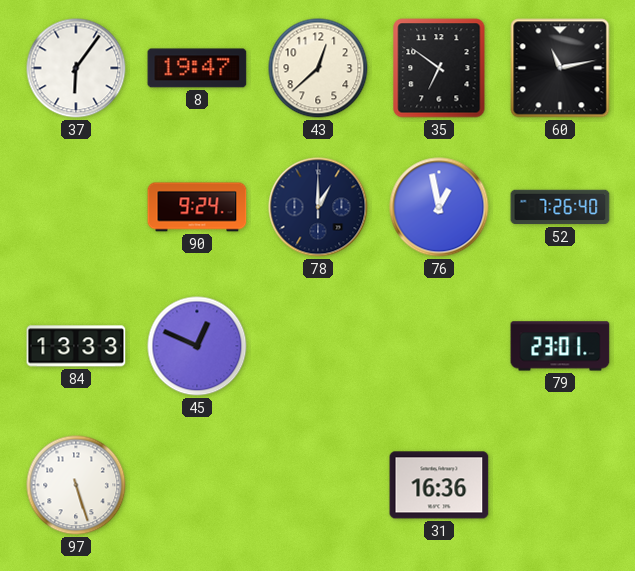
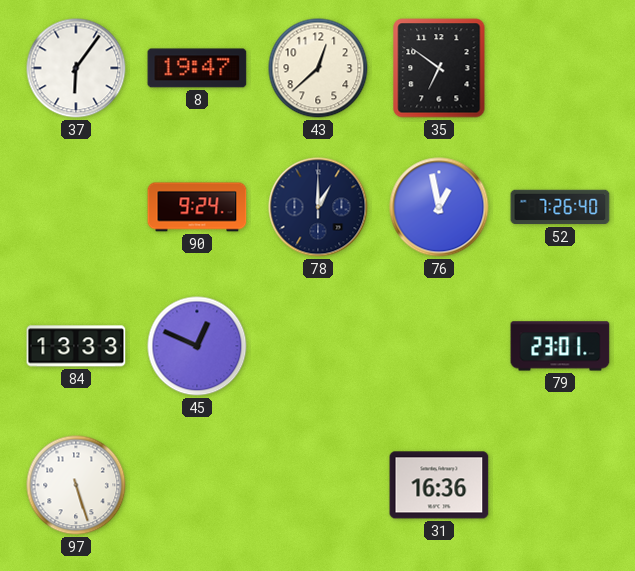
60: 11:13 -> none
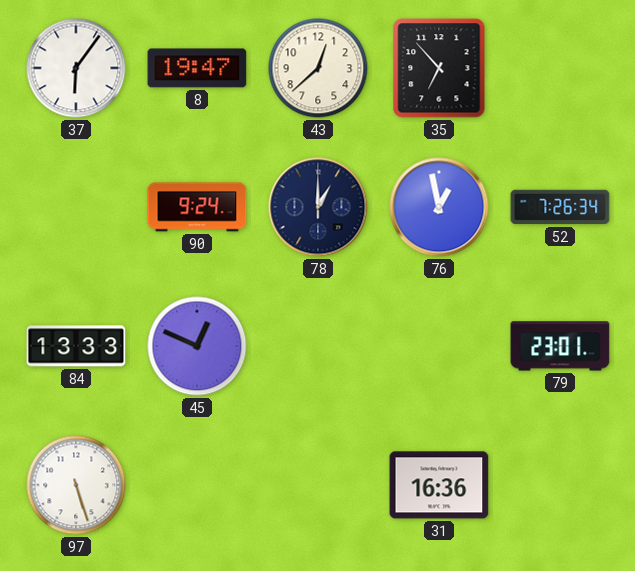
35: 6:51 -> 6:53
52: 7:26:40 -> 7:26:34
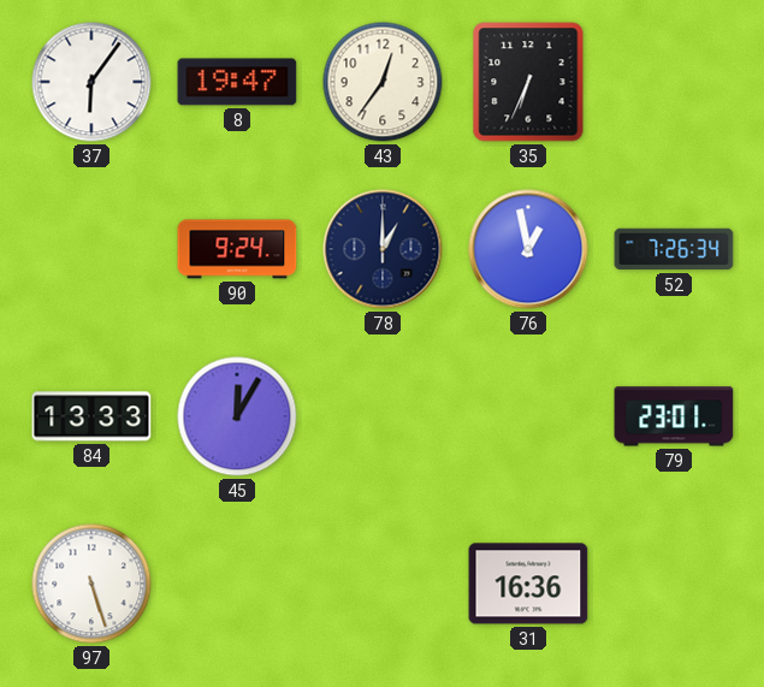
43: 12:38 -> 12:36
35: 6:53 -> 6:34
45: 12:49 -> 12:05
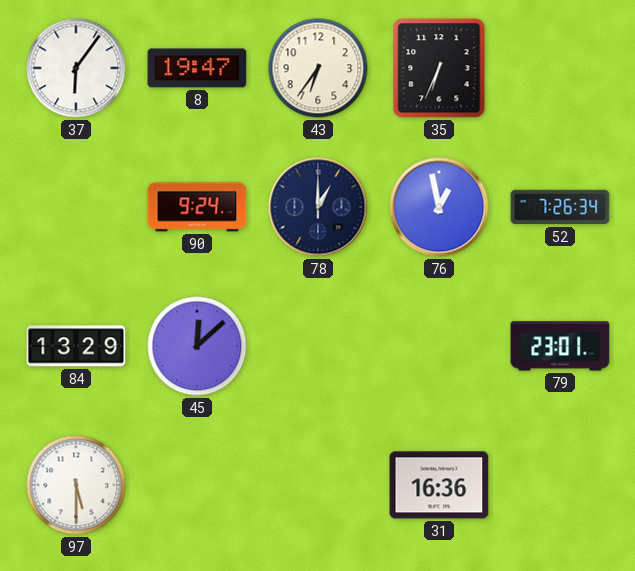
43: 12:36 -> 6:36
84: 13:33 -> 13:29
45: 12:05 -> 12:08
97: 5:27 -> 5:30
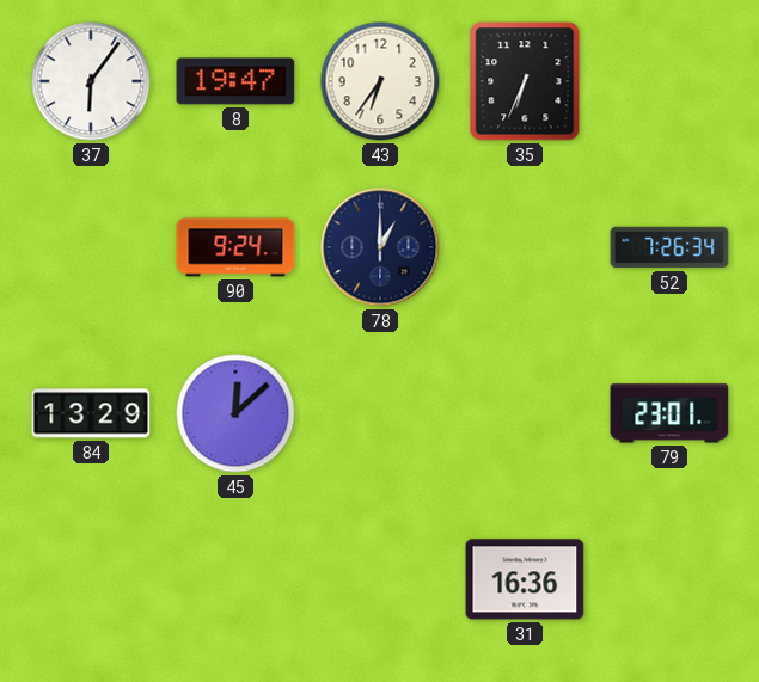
76: 12:58 -> none
97: 5:30 -> none
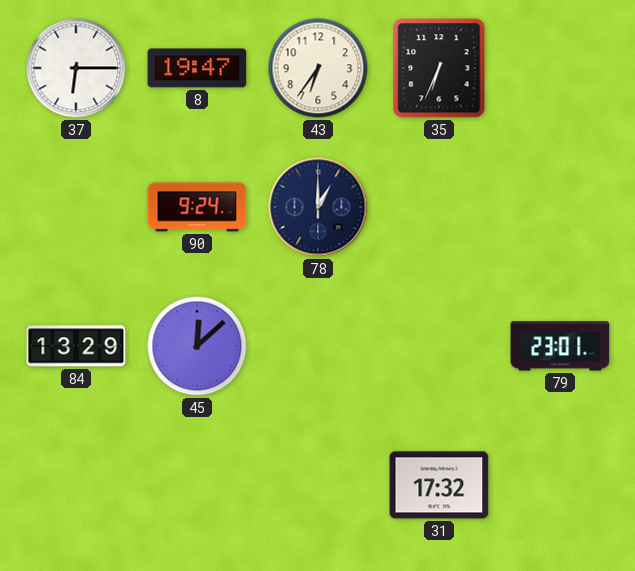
37: 6:06 -> 6:15
52: 7:26 -> none
31: 16:36 -> 17:32
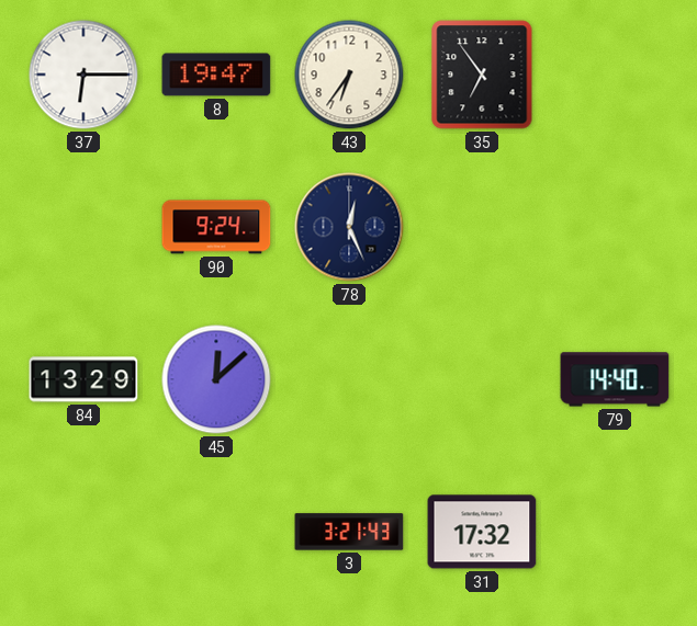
35: 6:34 -> 6:54
78: 1:00 -> 12:26
79: 23:01 -> 14:40
3: none -> 3:21
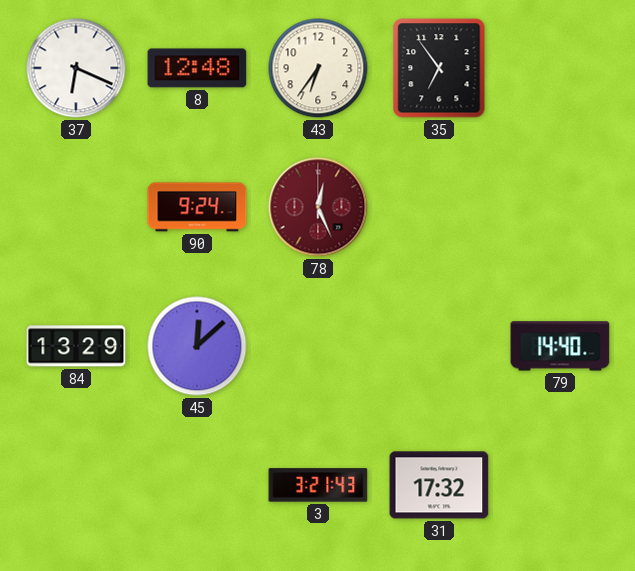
37: 6:15 -> 6:19
8: 19:47 -> 12:48
78 dial: navy -> burgundy
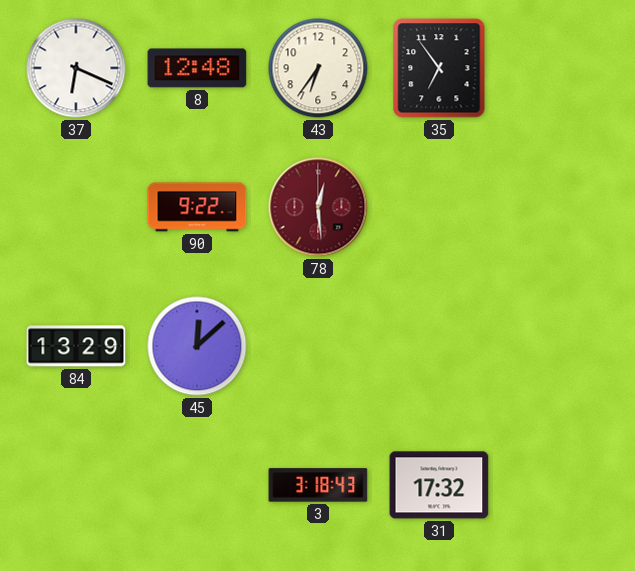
90: 9:24 -> 9:22
78: 12:26 -> 12:29
79: 14:40 -> none
3: 3:21 -> 3:18
